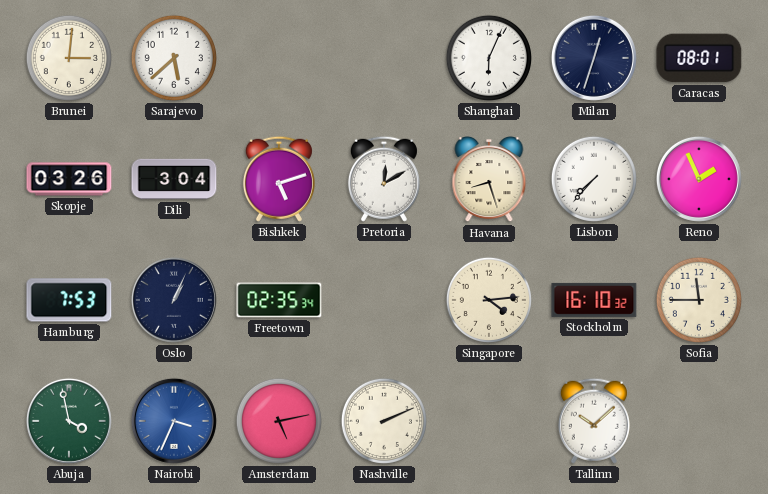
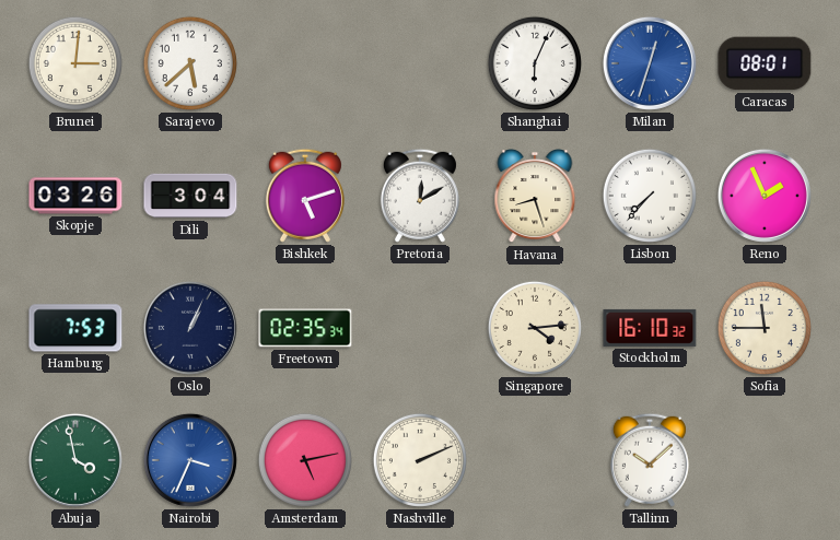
Milan dial: navy -> blue
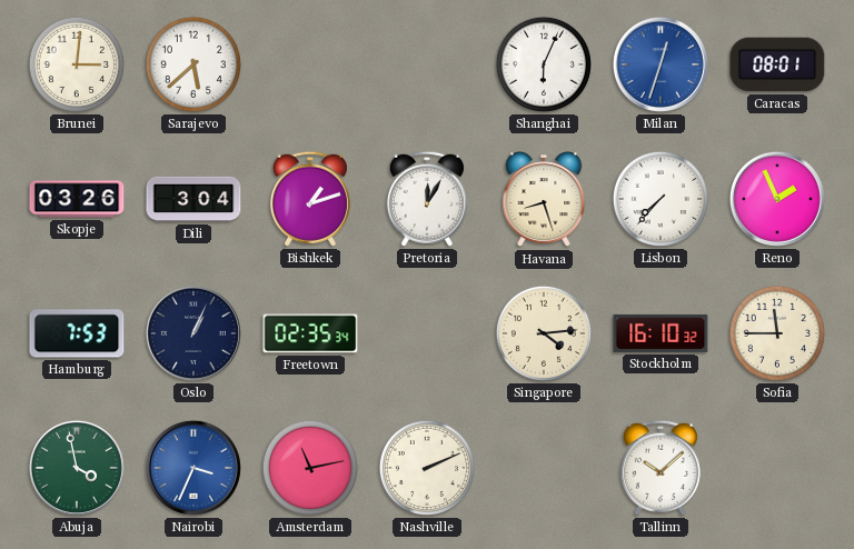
Bishkek: 5:12 -> 1:12
Pretoria: 12:10 -> 12:05
Amsterdam: 5:13 -> 11:13
